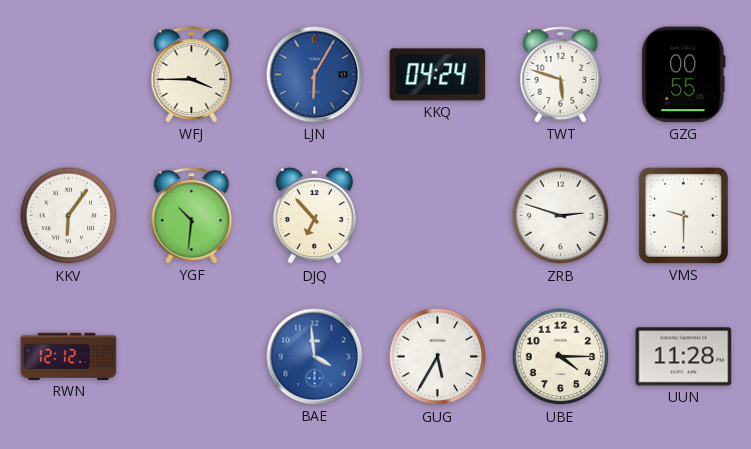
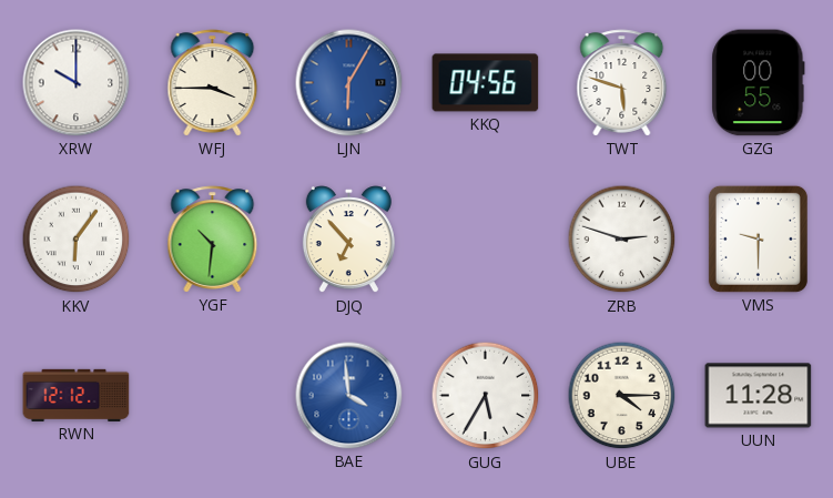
XRW: none -> 10:00
KKQ: 04:24 -> 04:56
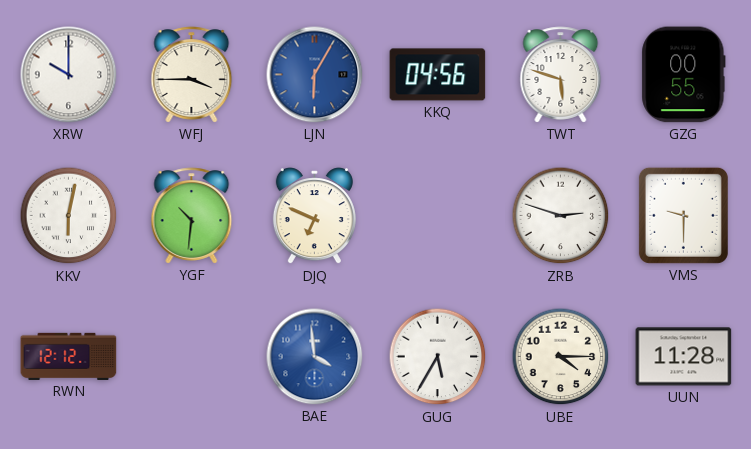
KKV: 6:06 -> 6:02
DJQ: 6:53 -> 6:49
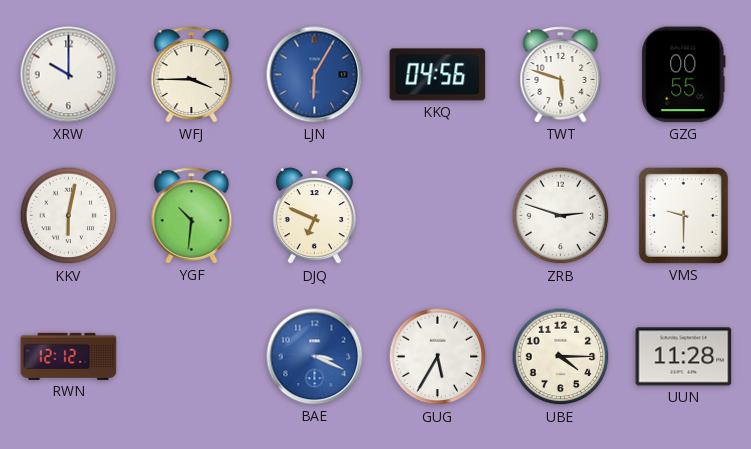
BAE: 3:59 -> 3:19
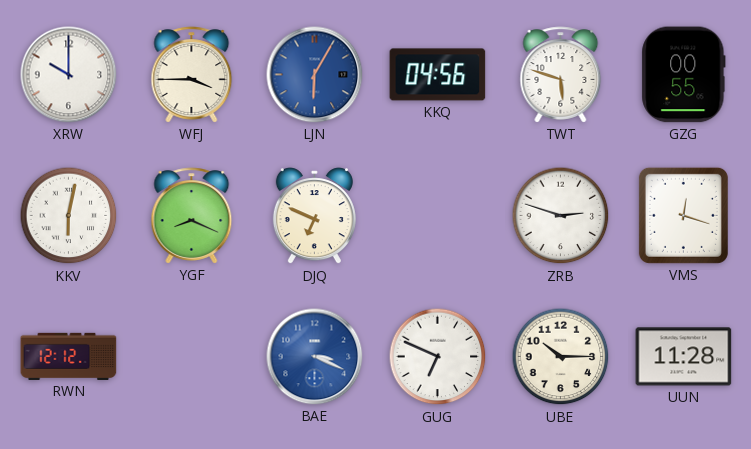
YGF: 10:31 -> 8:19
VMS: 9:30 -> 12:18
GUG: 5:35 -> 6:49
UBE: 4:15 -> 10:15
